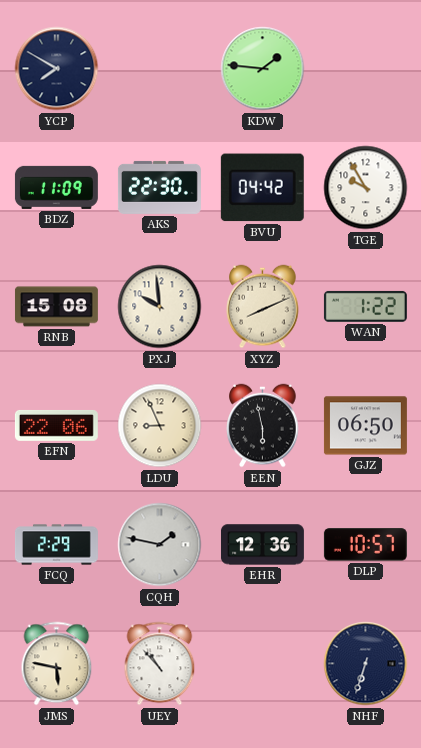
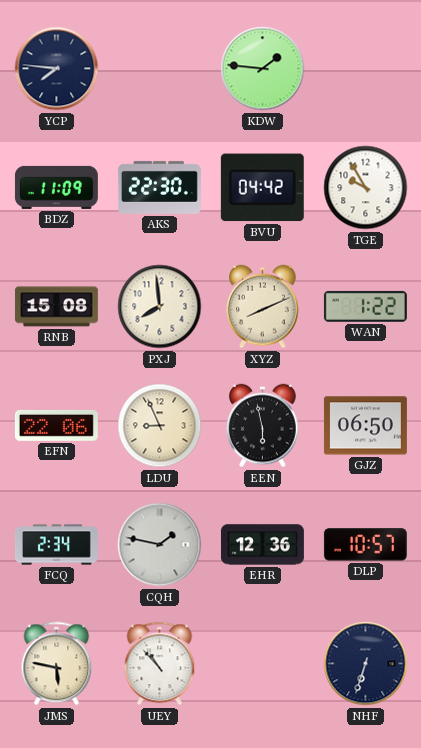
YCP: 7:50 -> 7:46
PXJ: 9:59 -> 7:59
FCQ: 2:29 -> 2:34
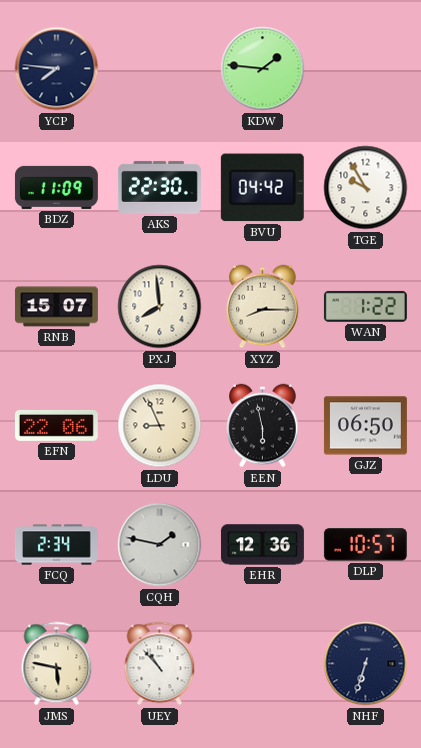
RNB: 15:08 -> 15:07
XYZ: 8:11 -> 8:15
